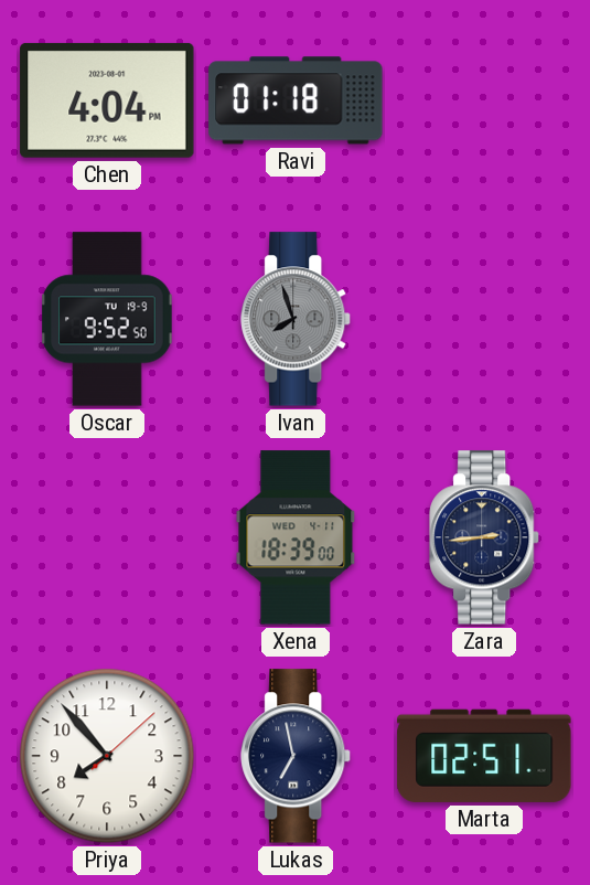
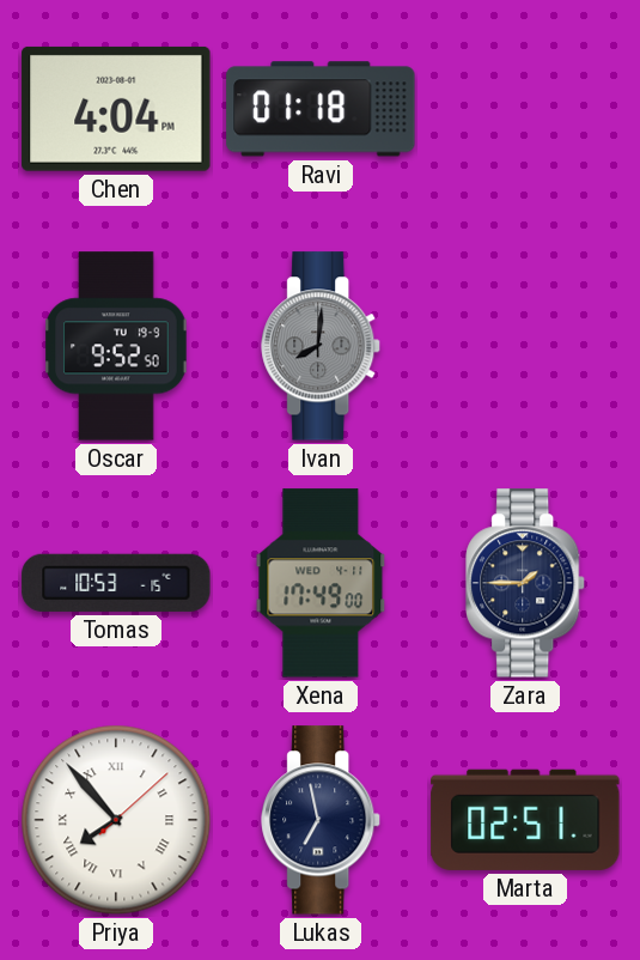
Ivan: 7:57 -> 8:01
Tomas: none -> 10:53
Xena: 18:39 -> 17:49
Zara: 2:44 -> 1:45
Priya numerals: Arabic -> Roman
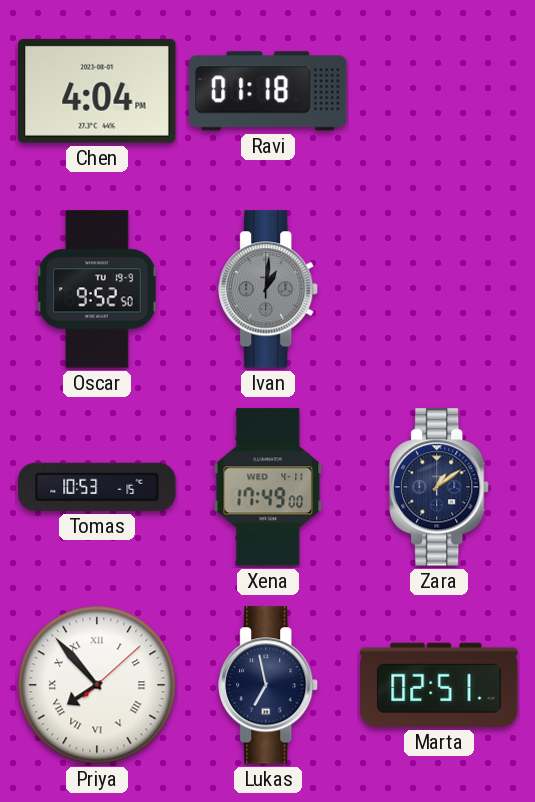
Ivan: 8:01 -> 1:01
Zara: 1:45 -> 1:09
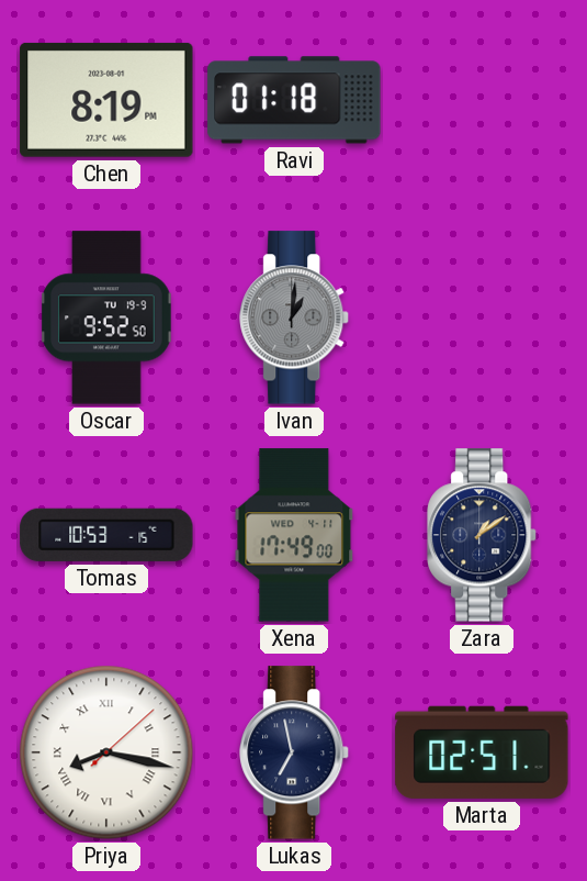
Chen: 4:04 -> 8:19
Priya: 7:53 -> 8:17
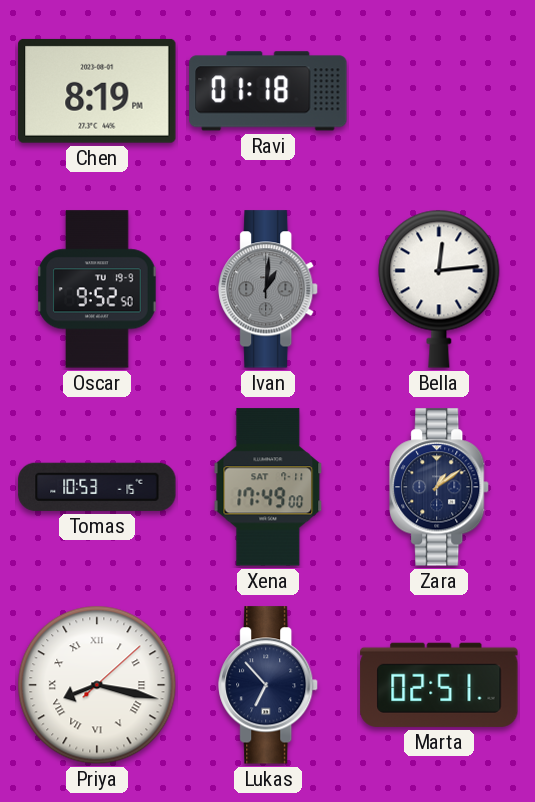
Bella: none -> 12:14
Xena date: WED 4-11 -> SAT 7-11
Lukas: 6:58 -> 6:53
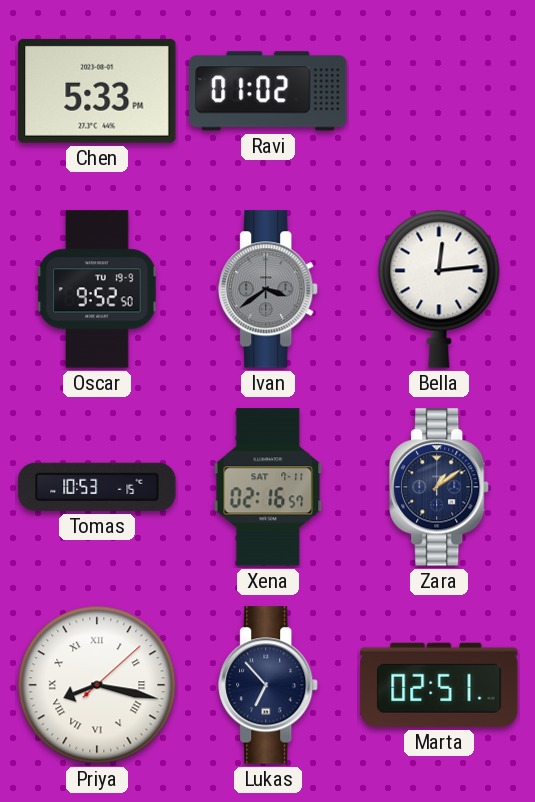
Chen: 8:19 -> 5:33
Ravi: 01:18 -> 01:02
Ivan: 1:01 -> 3:39
Xena: 17:49 -> 02:16
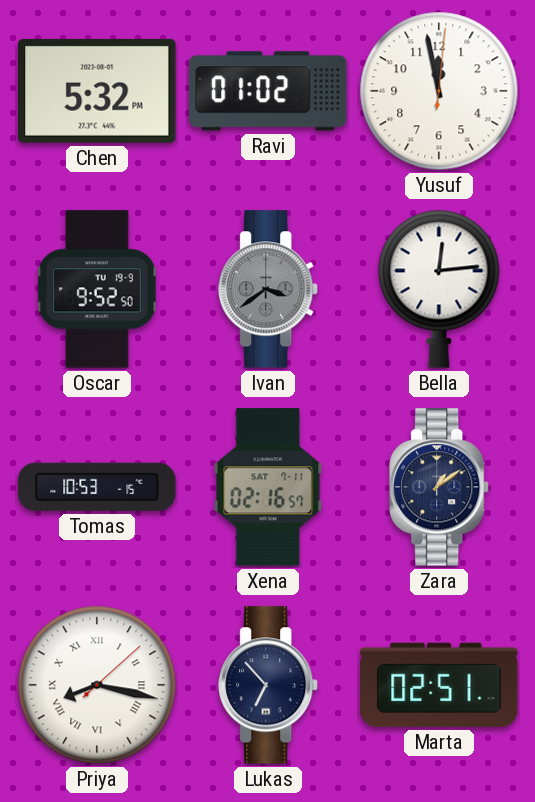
Chen: 5:33 -> 5:32
Yusuf: none -> 11:58
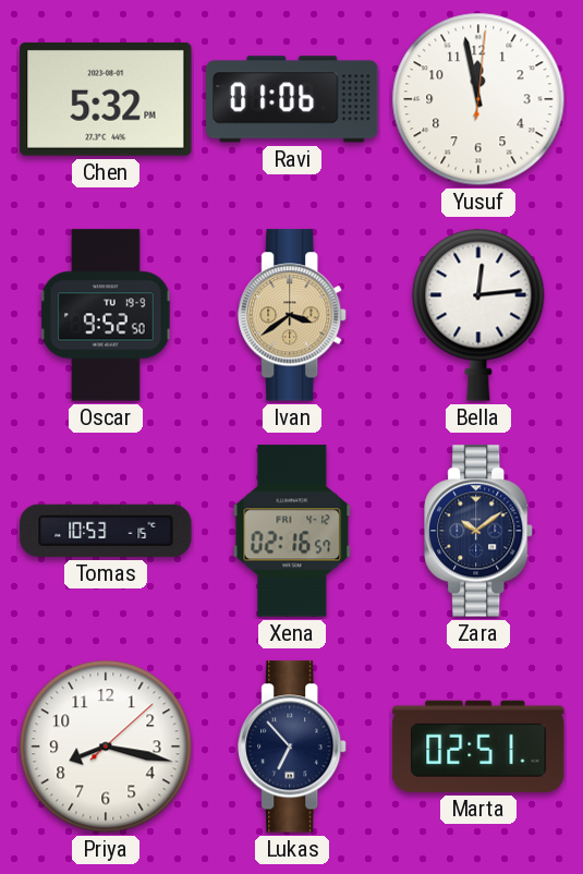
Ravi: 01:02 -> 01:06
Ivan dial: grey -> champagne
Xena date: SAT 7-11 -> FRI 4-12
Zara: 1:09 -> 10:09
Priya numerals: Roman -> Arabic
